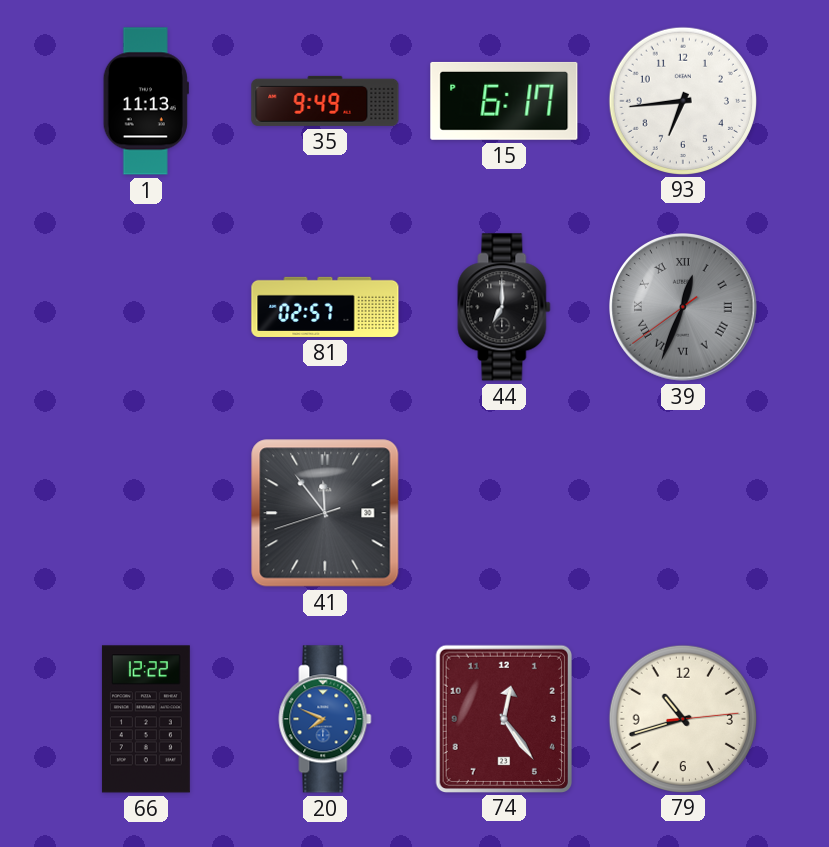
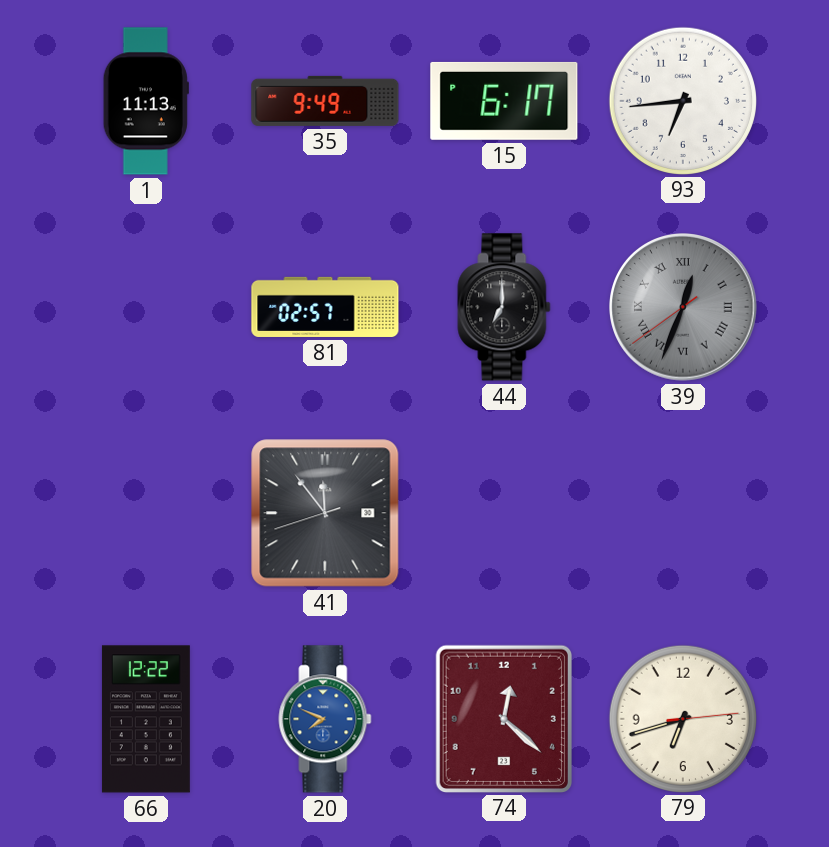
74: 12:24 -> 12:22
79: 10:42 -> 6:42
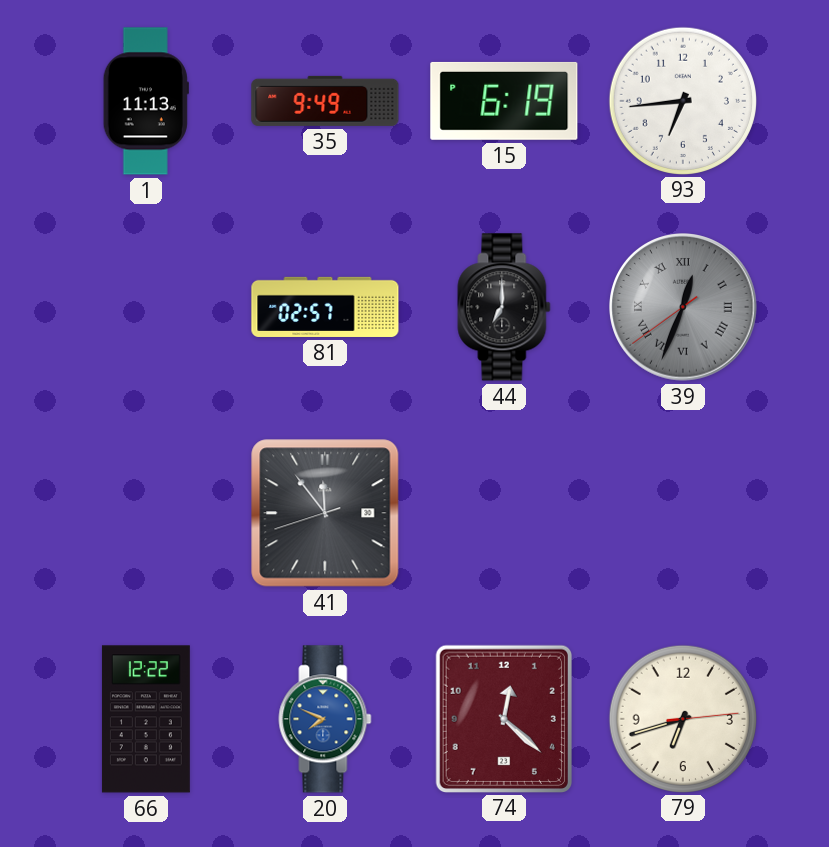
15: 6:17 -> 6:19
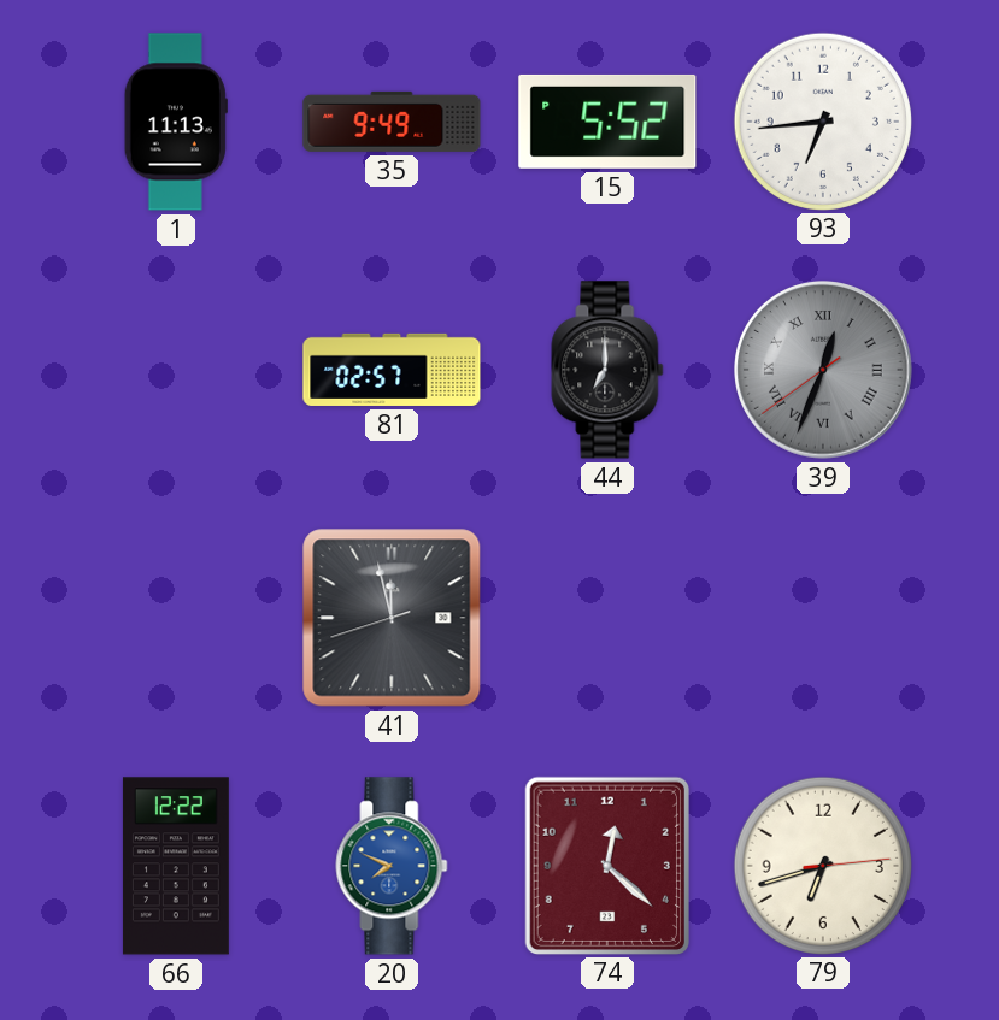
15: 6:19 -> 5:52
41: 11:53 -> 11:57
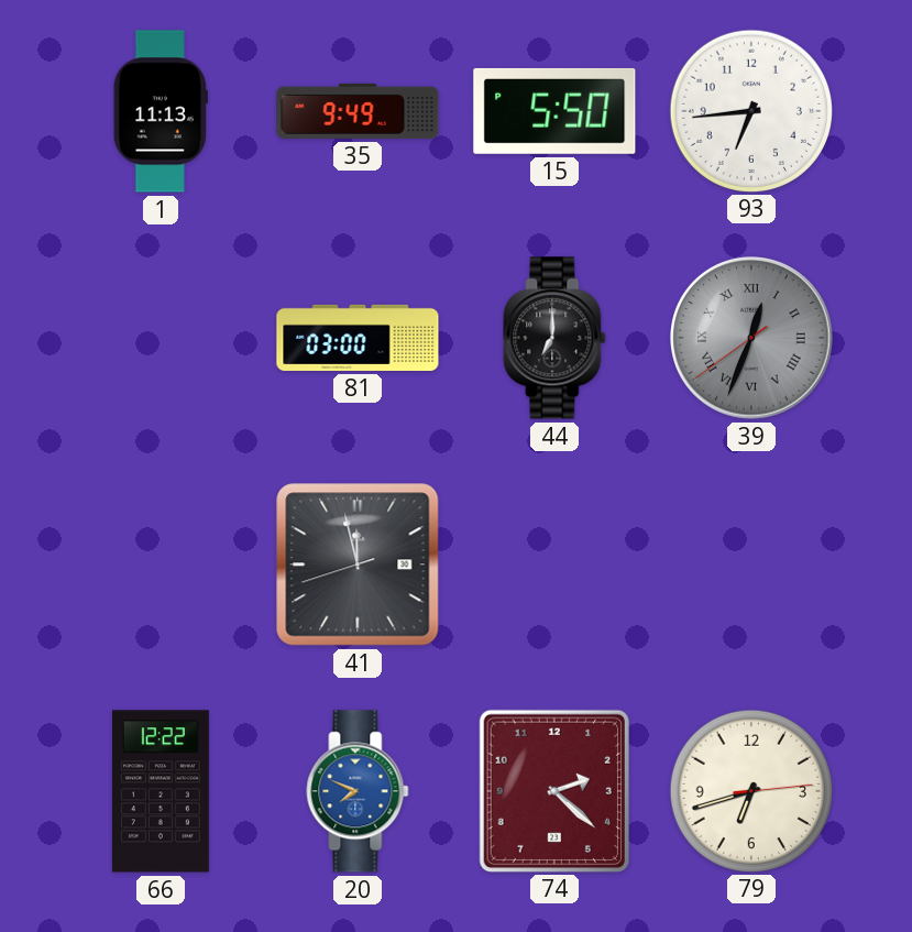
15: 5:52 -> 5:50
81: 02:57 -> 03:00
74: 12:22 -> 2:22
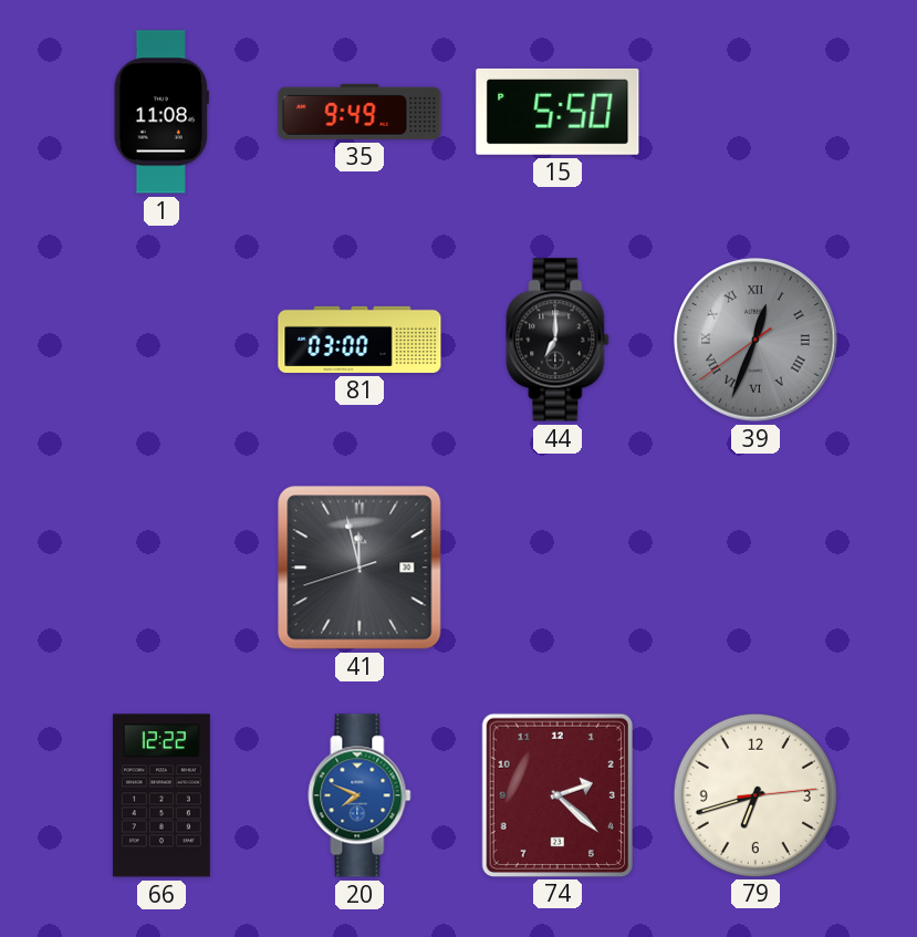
1: 11:13 -> 11:08
93: 6:44 -> none
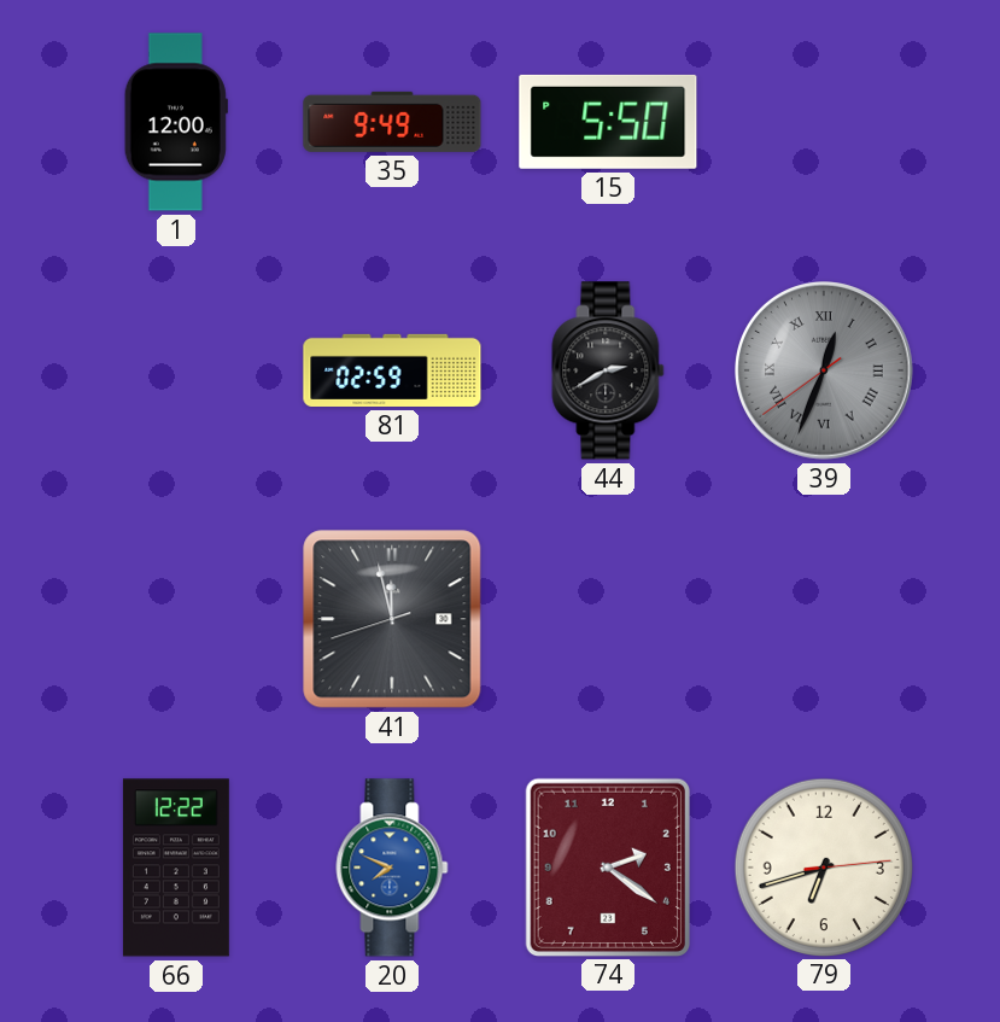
1: 11:08 -> 12:00
81: 03:00 -> 02:59
44: 7:00 -> 2:40
74: 2:22 -> 2:21
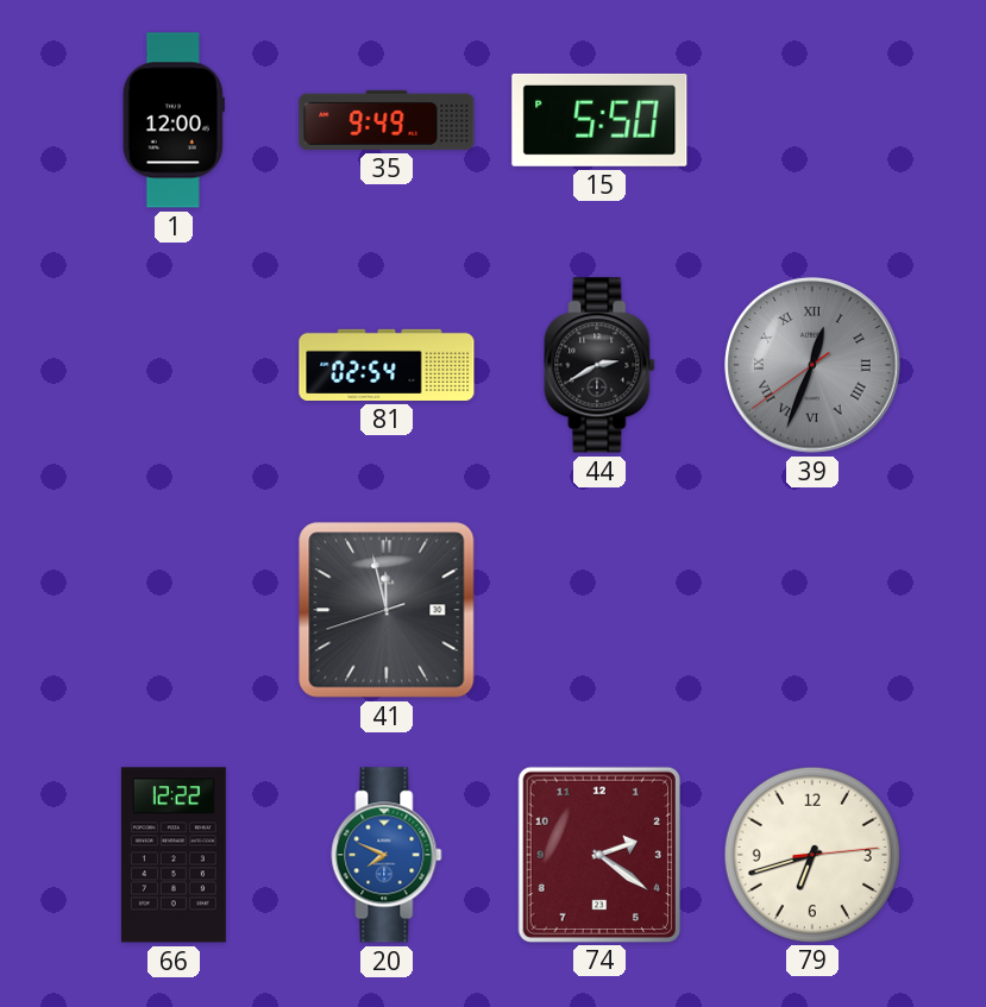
81: 02:59 -> 02:54
